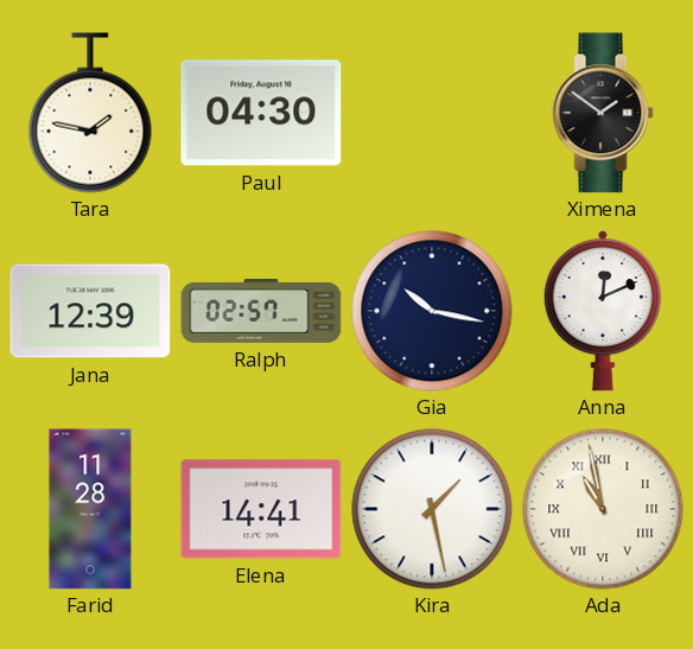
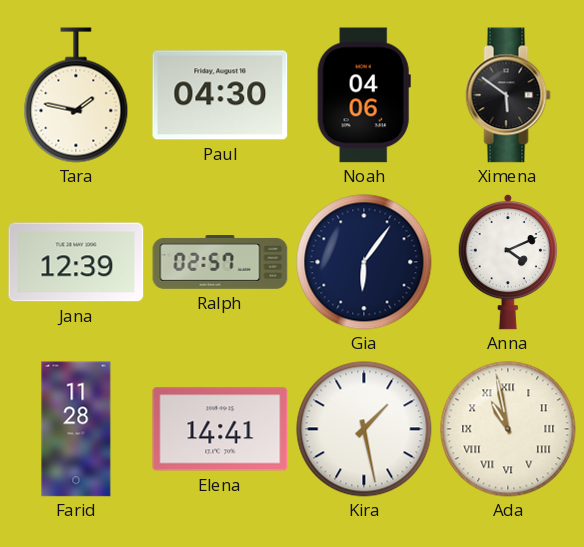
Noah: none -> 04:06
Ximena: 1:51 -> 5:51
Gia: 10:17 -> 6:06
Anna: 12:11 -> 4:11
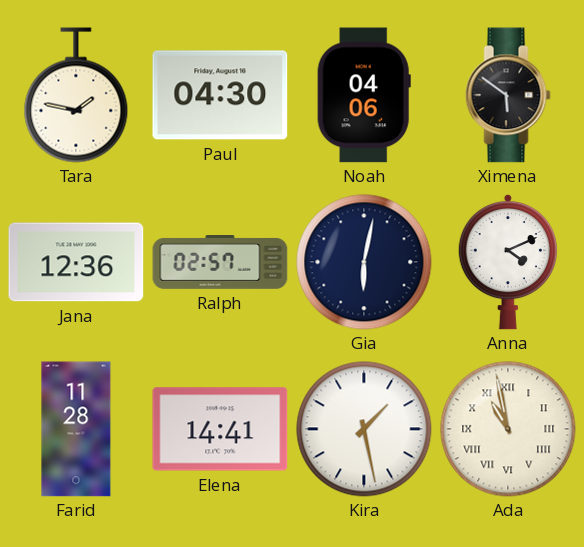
Jana: 12:39 -> 12:36
Gia: 6:06 -> 6:02
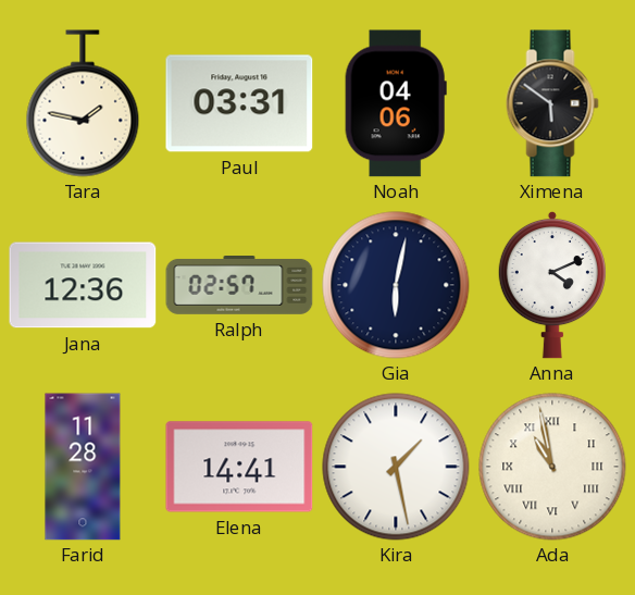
Paul: 04:30 -> 03:31
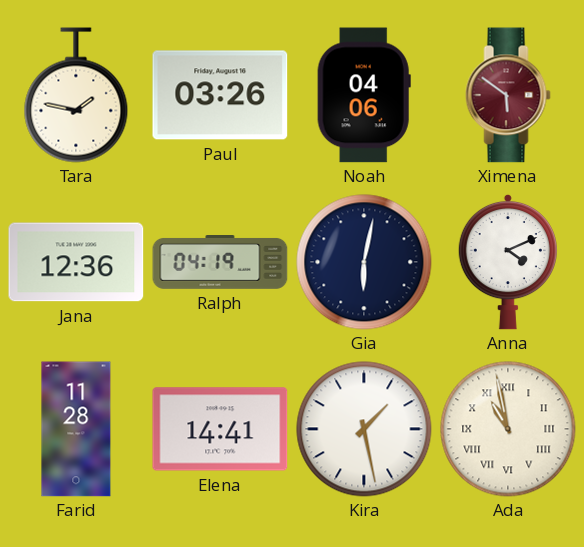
Paul: 03:31 -> 03:26
Ximena dial: black -> burgundy
Ralph: 02:57 -> 04:19
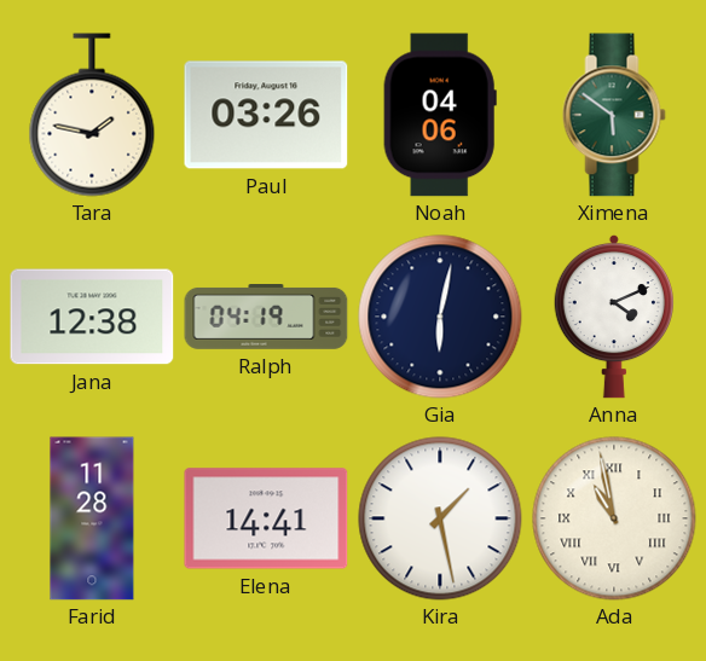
Ximena dial: burgundy -> green
Jana: 12:36 -> 12:38
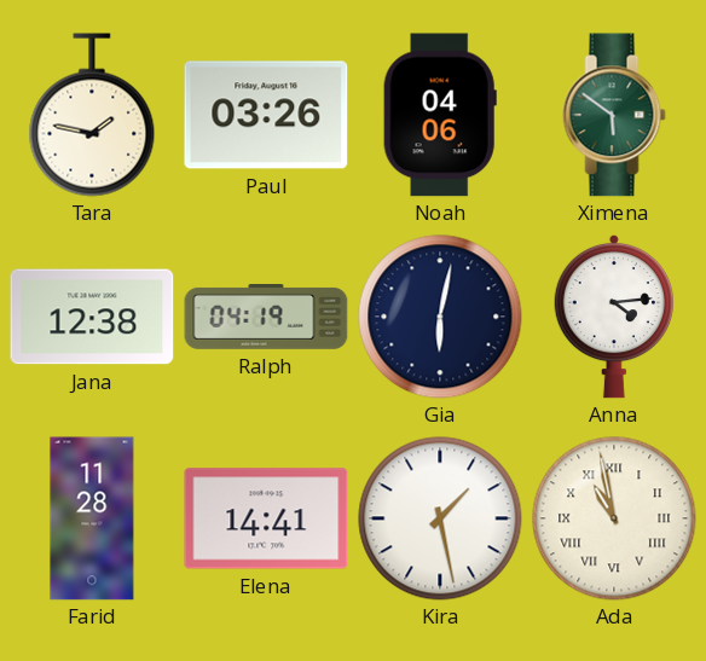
Anna: 4:11 -> 4:14
